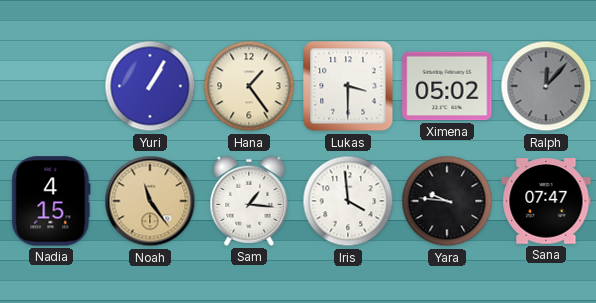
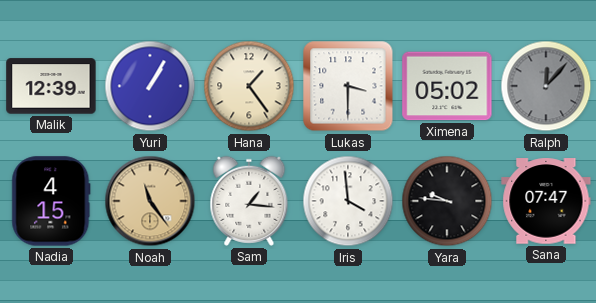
Malik: none -> 12:39
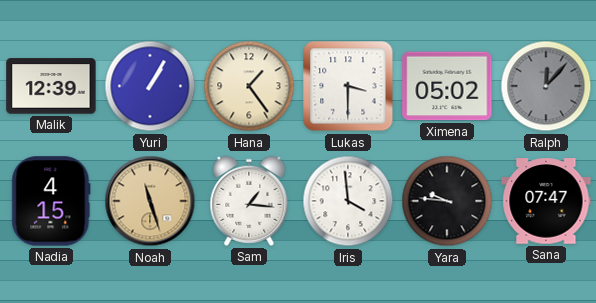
Noah: 11:24 -> 11:27
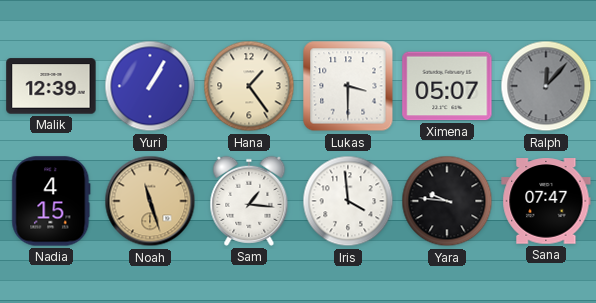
Ximena: 05:02 -> 05:07
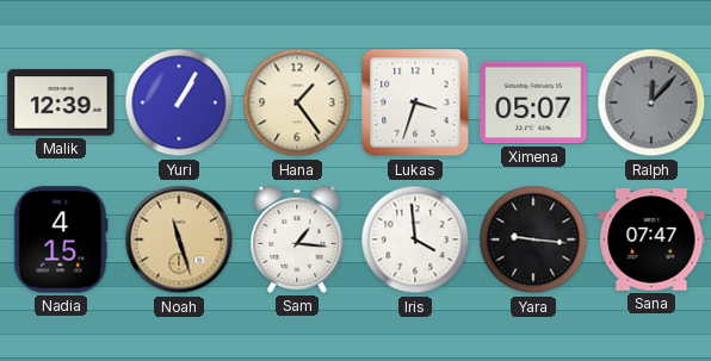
Lukas: 3:30 -> 3:33
Yara: 9:46 -> 9:16
